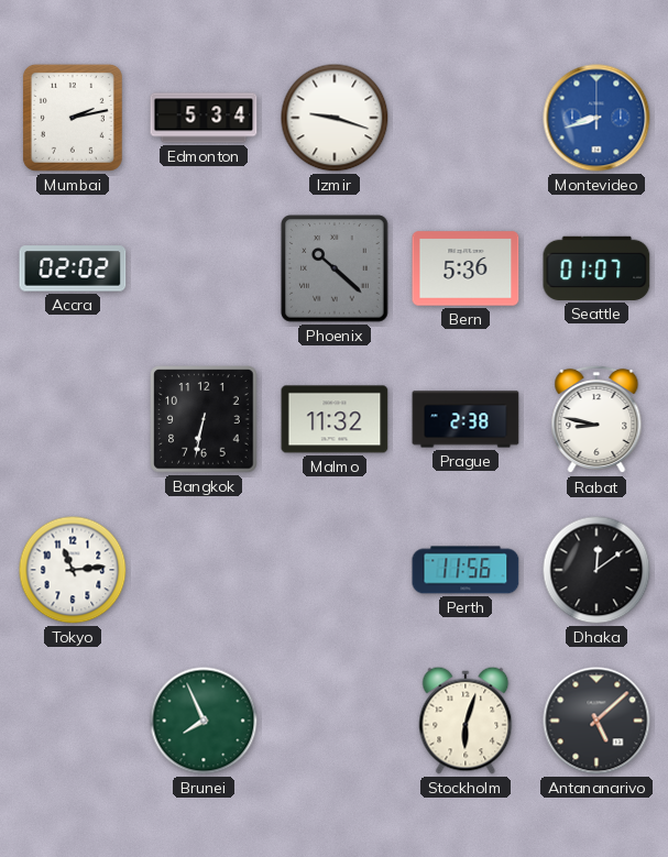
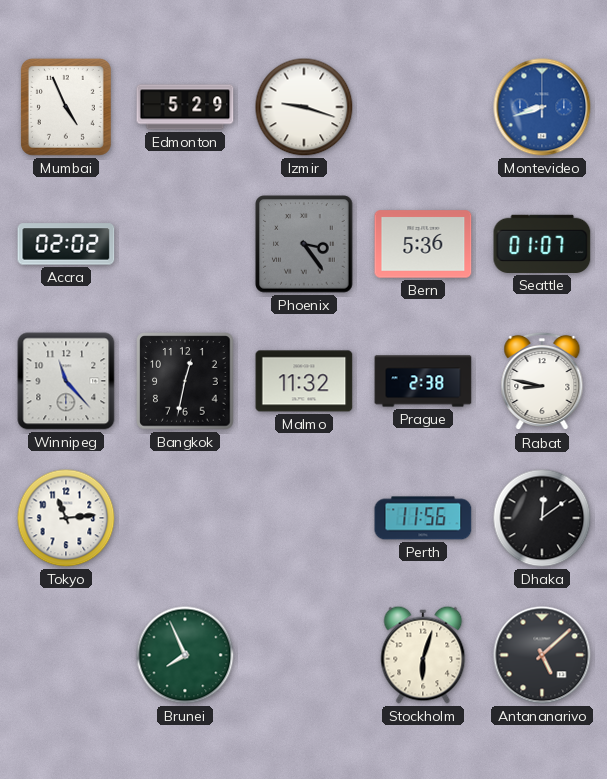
Mumbai: 2:13 -> 4:56
Edmonton: 5:34 -> 5:29
Phoenix: 10:22 -> 3:24
Winnipeg: none -> 11:23
Bangkok: 6:32 -> 12:32
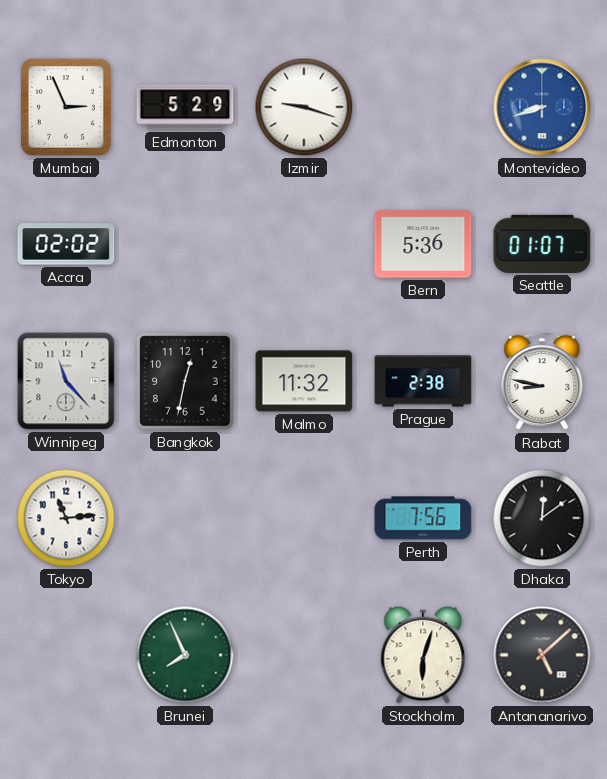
Mumbai: 4:56 -> 2:56
Phoenix: 3:24 -> none
Perth: 11:56 -> 7:56
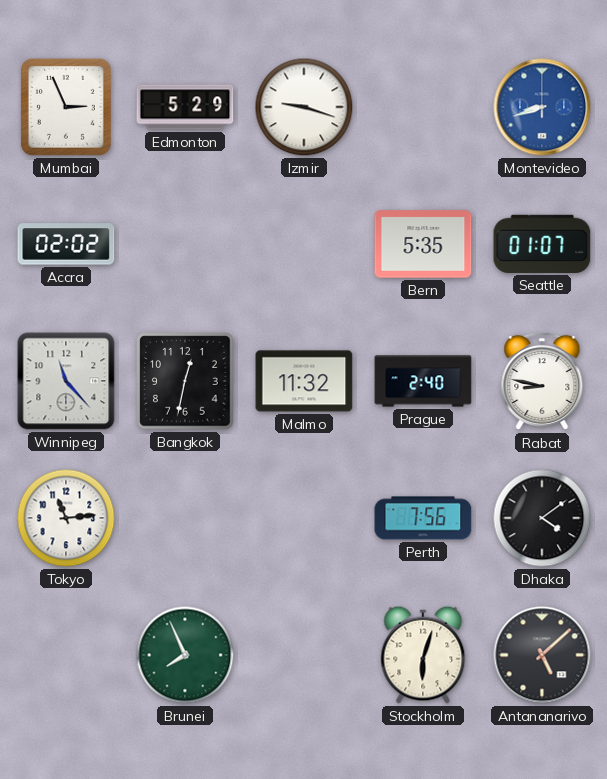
Bern: 5:36 -> 5:35
Prague: 2:38 -> 2:40
Dhaka: 12:09 -> 4:09
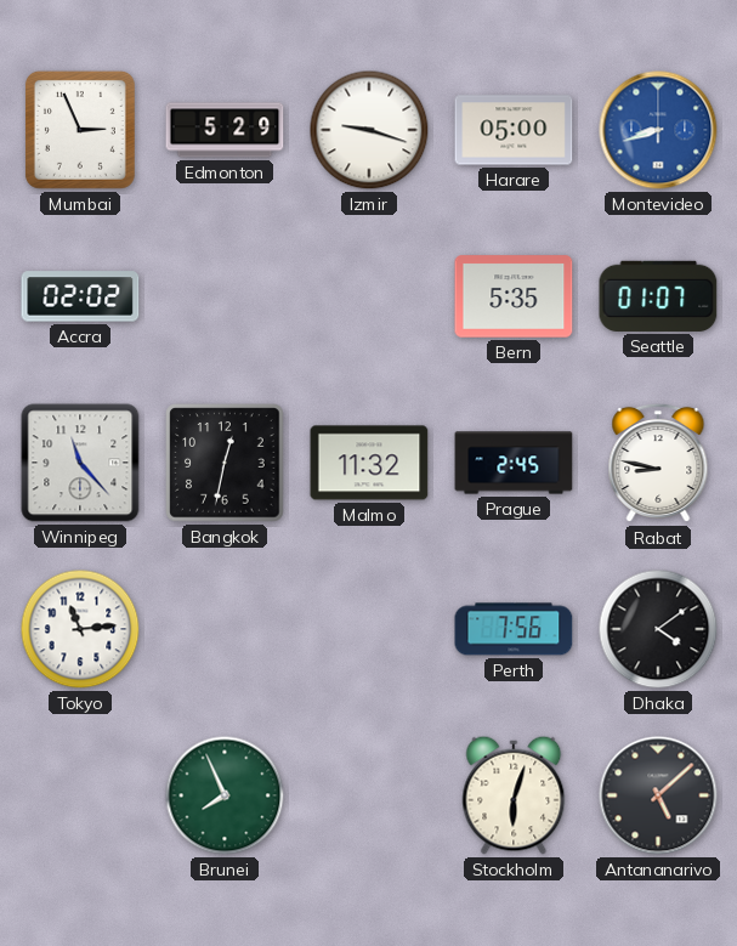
Harare: none -> 05:00
Prague: 2:40 -> 2:45
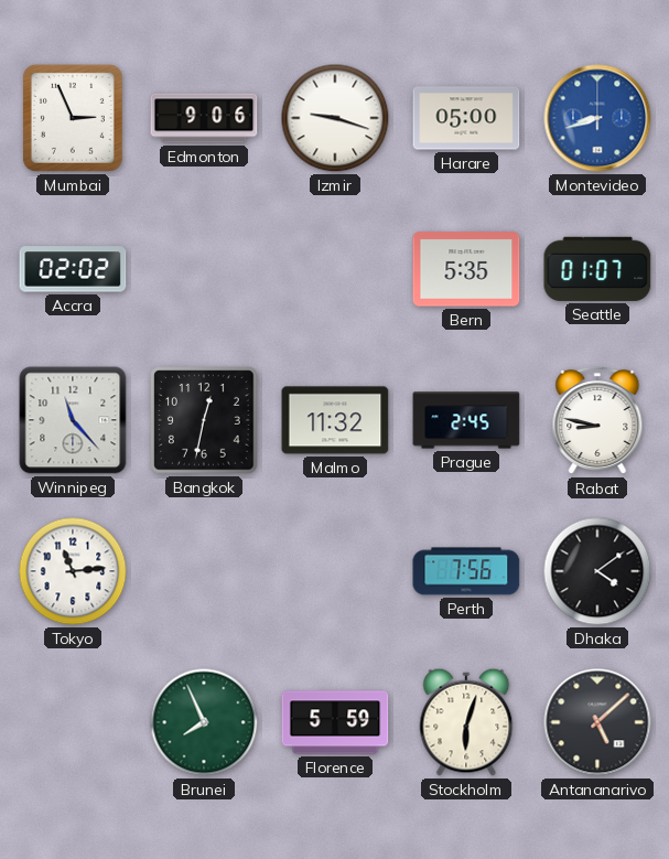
Edmonton: 5:29 -> 9:06
Florence: none -> 5:59
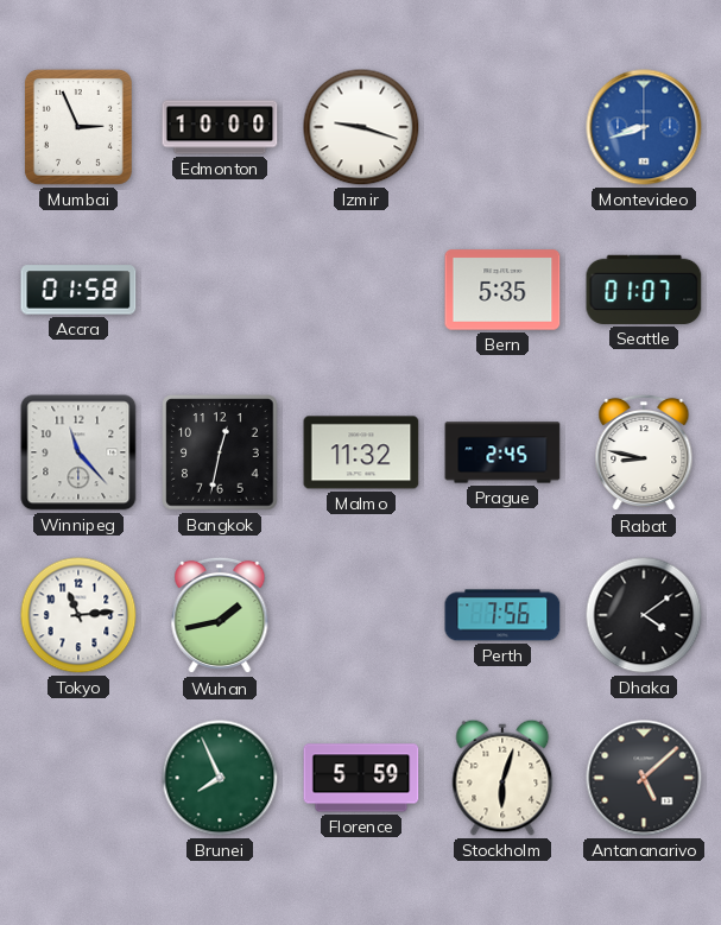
Edmonton: 9:06 -> 10:00
Harare: 05:00 -> none
Accra: 02:02 -> 01:58
Wuhan: none -> 1:43
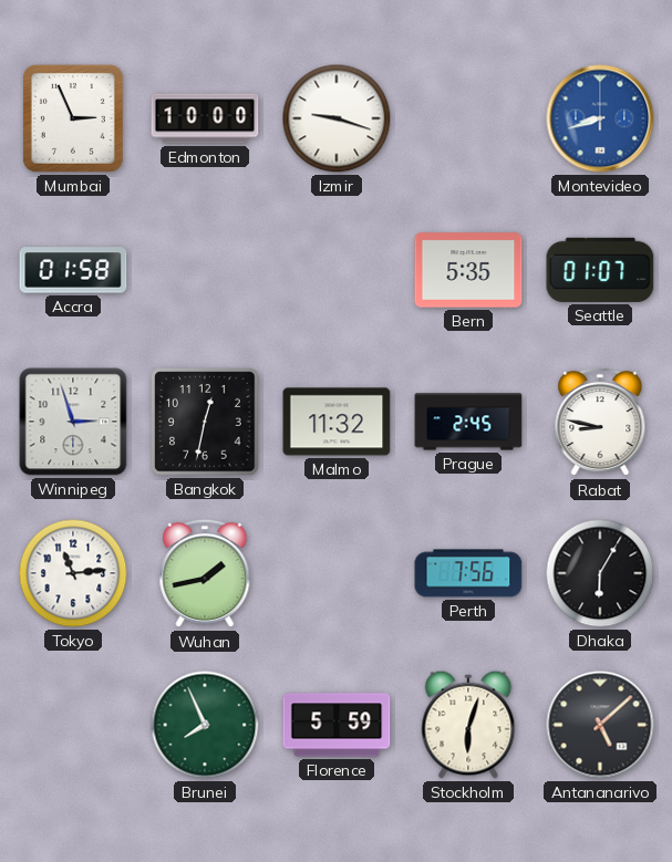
Winnipeg: 11:23 -> 2:57
Dhaka: 4:09 -> 6:05
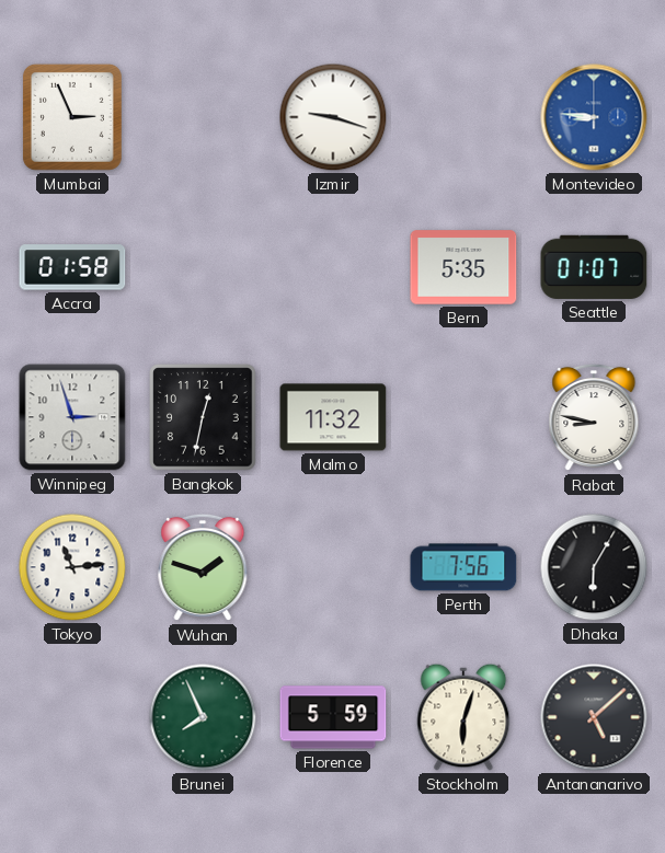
Edmonton: 10:00 -> none
Montevideo: 8:42 -> 8:46
Prague: 2:45 -> none
Wuhan: 1:43 -> 1:48
